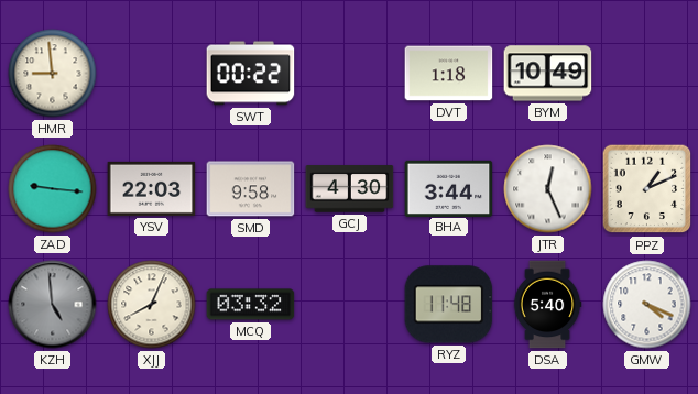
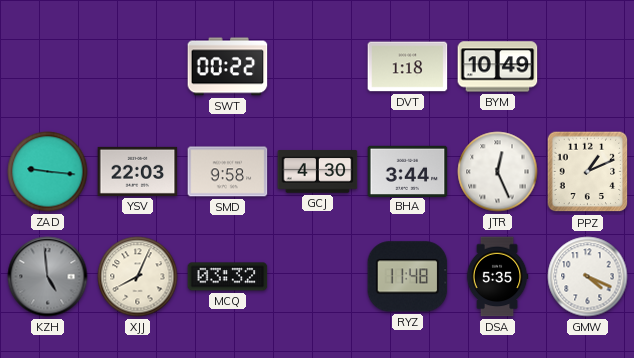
HMR: 8:59 -> none
DSA: 5:40 -> 5:35
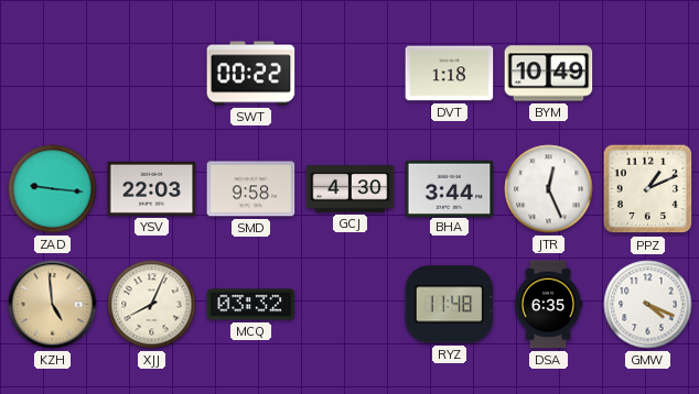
KZH dial: grey -> champagne
DSA: 5:35 -> 6:35
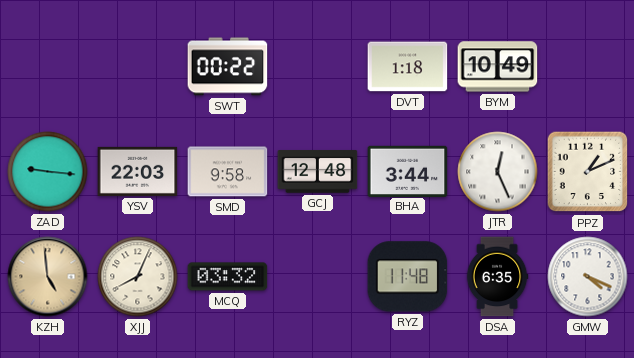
GCJ: 4:30 -> 12:48
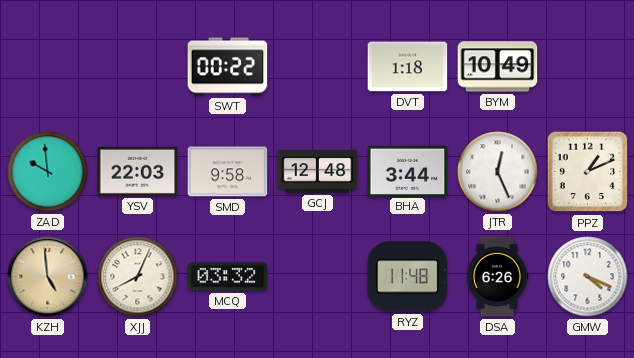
ZAD: 9:16 -> 9:59
DSA: 6:35 -> 6:26
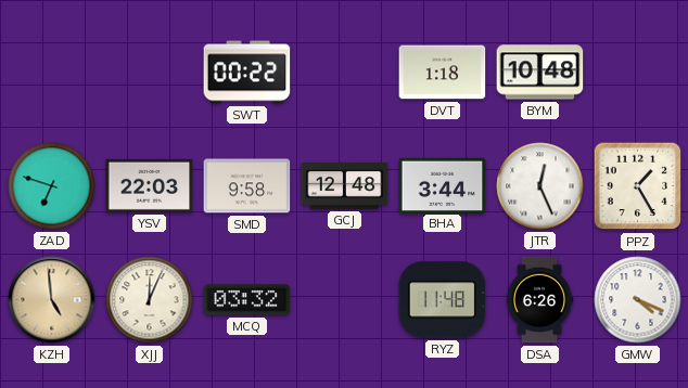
BYM: 10:49 -> 10:48
ZAD: 9:59 -> 6:48
PPZ: 1:11 -> 1:25
XJJ: 8:04 -> 12:04
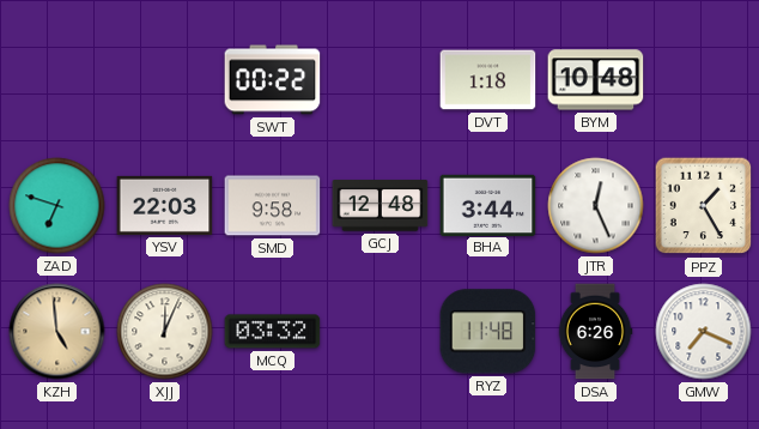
GMW: 4:19 -> 7:19
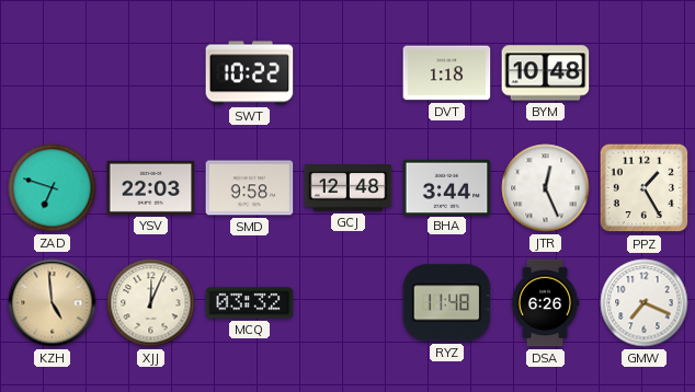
SWT: 00:22 -> 10:22
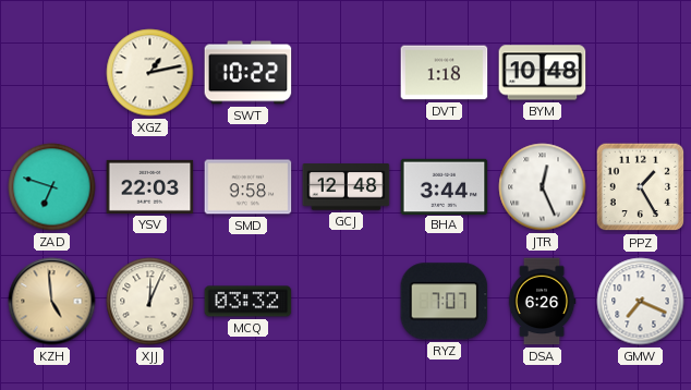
XGZ: none -> 1:13
RYZ: 11:48 -> 7:07
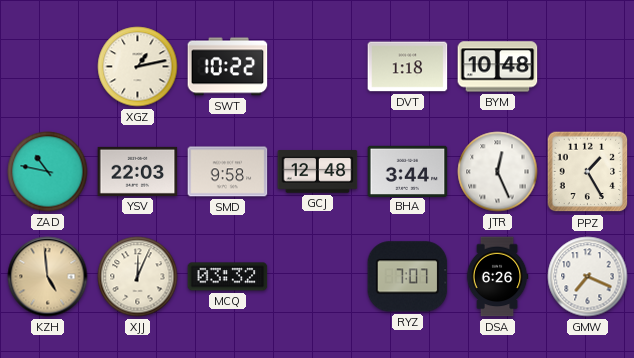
ZAD: 6:48 -> 10:47
